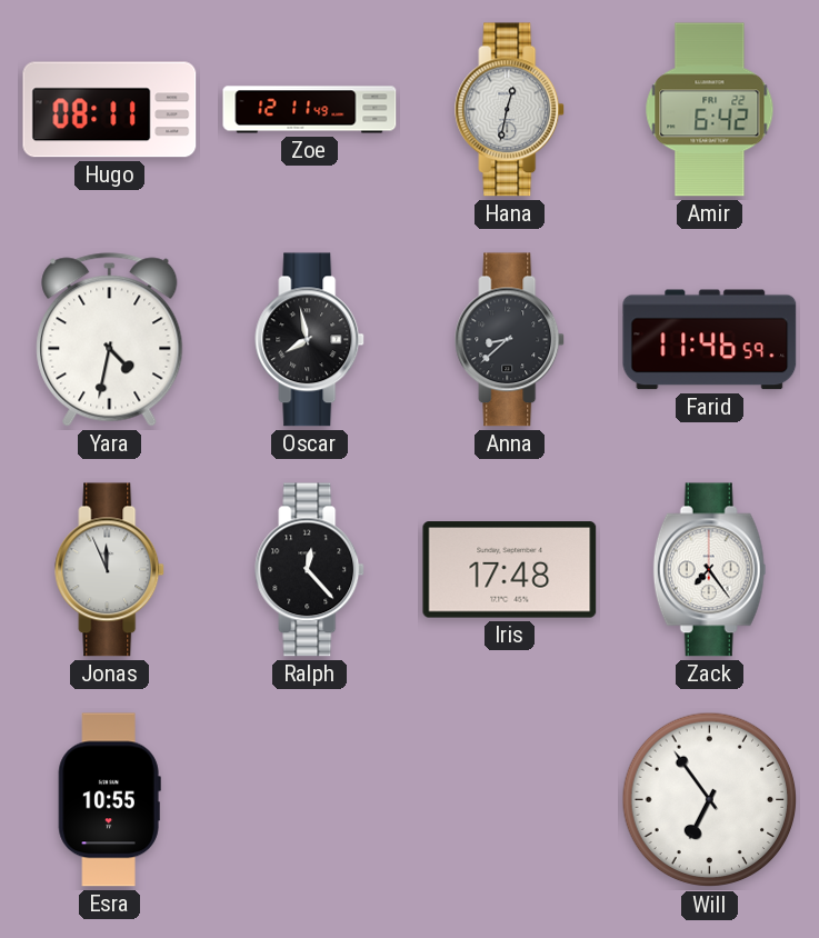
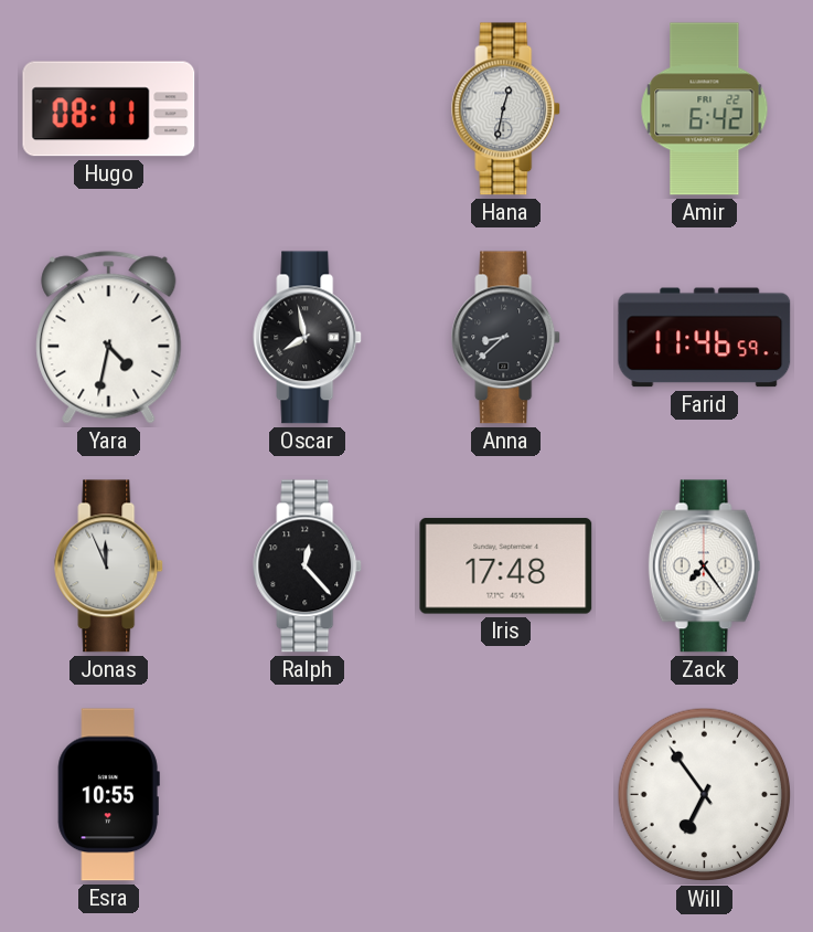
Zoe: 12:11 -> none
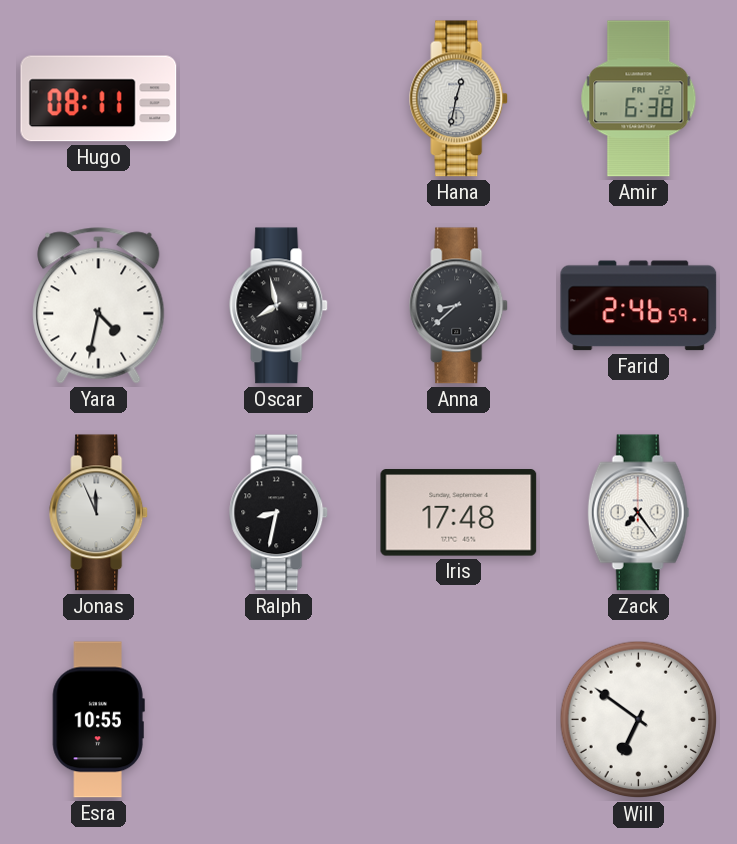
Amir: 6:42 -> 6:38
Farid: 11:46 -> 2:46
Ralph: 12:23 -> 8:32
Will: 6:54 -> 6:51
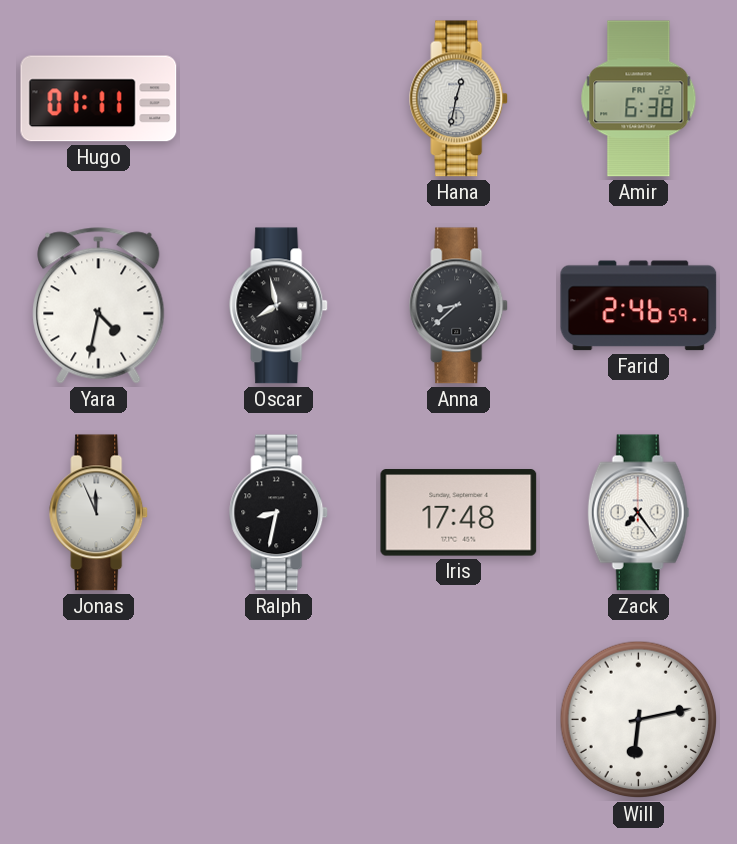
Hugo: 08:11 -> 01:11
Esra: 10:55 -> none
Will: 6:51 -> 6:13
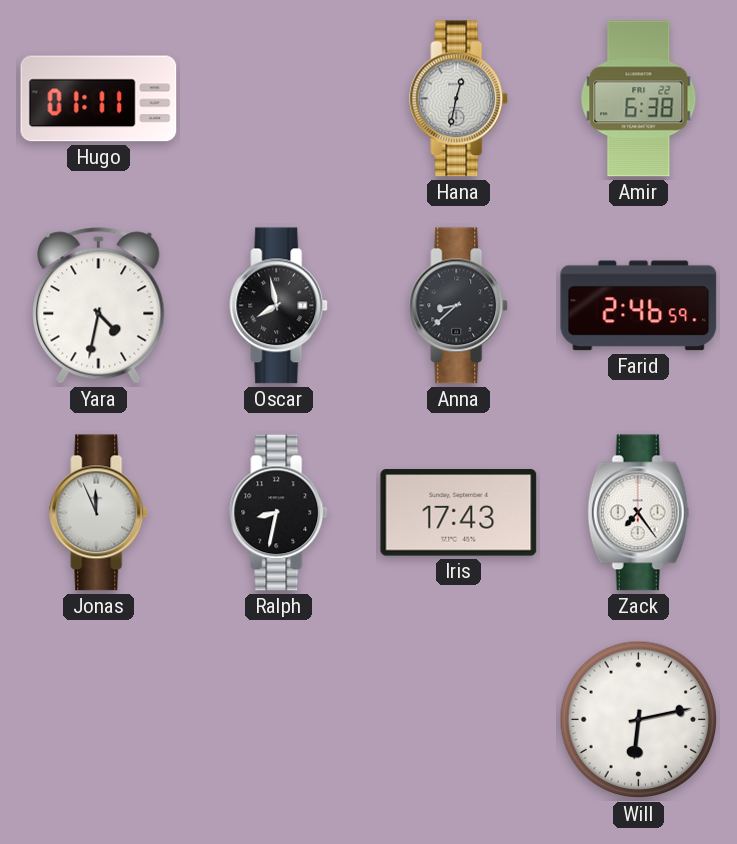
Iris: 17:48 -> 17:43
